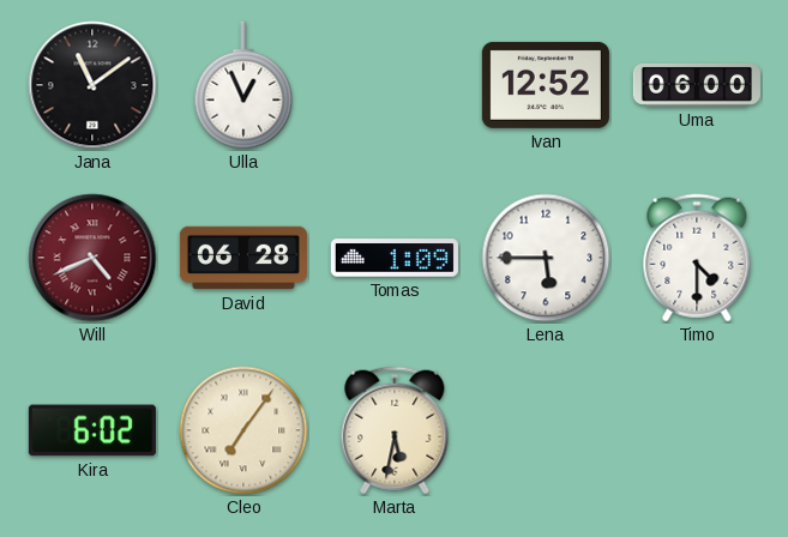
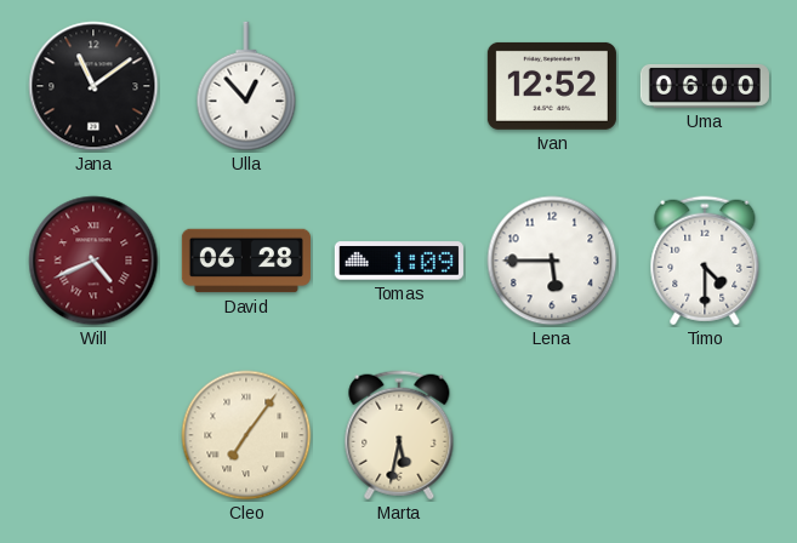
Ulla: 12:56 -> 12:53
Kira: 6:02 -> none
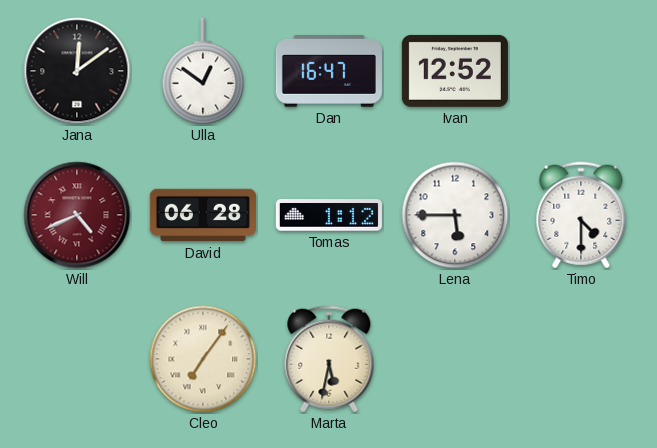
Jana: 11:09 -> 12:09
Ulla: 12:53 -> 12:51
Dan: none -> 16:47
Uma: 06:00 -> none
Tomas: 1:09 -> 1:12
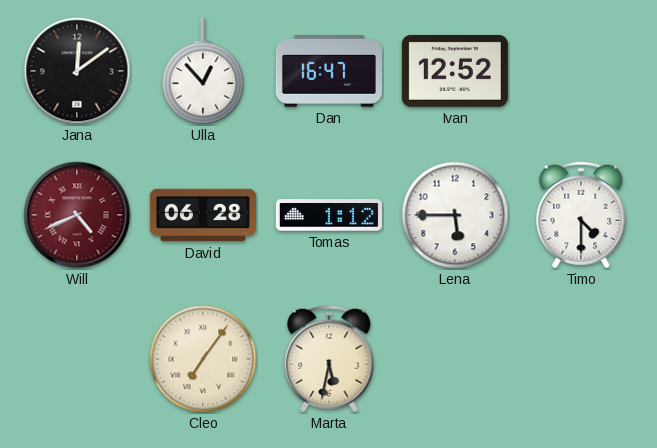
Ulla: 12:51 -> 12:53
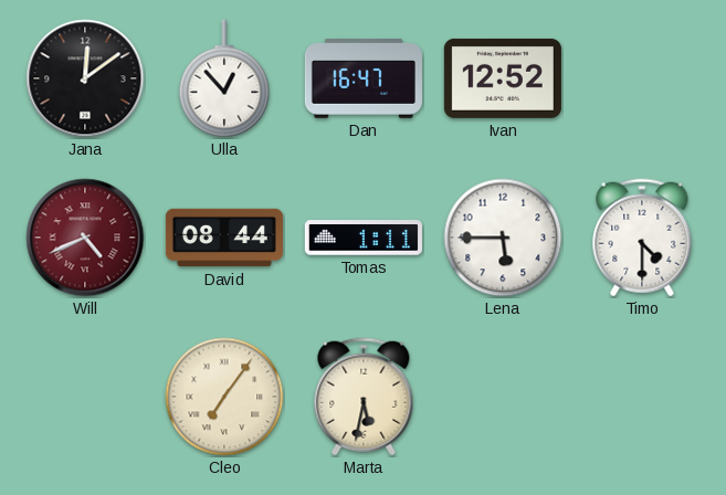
David: 06:28 -> 08:44
Tomas: 1:12 -> 1:11
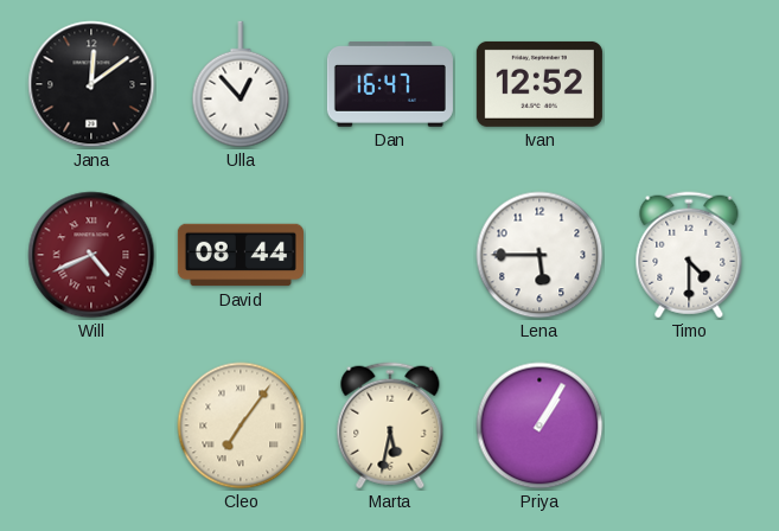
Tomas: 1:11 -> none
Priya: none -> 1:05
